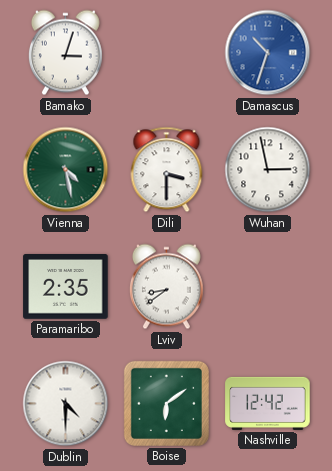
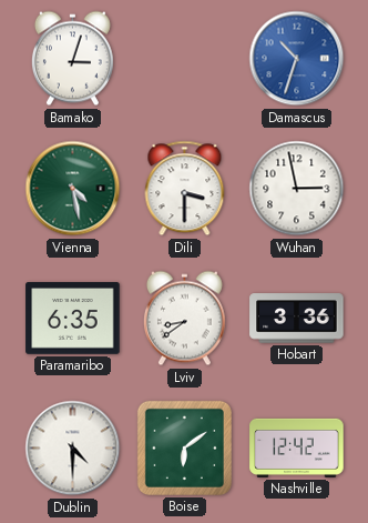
Paramaribo: 2:35 -> 6:35
Hobart: none -> 3:36
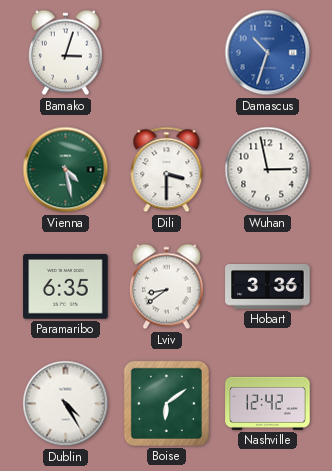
Dublin: 4:30 -> 4:25
